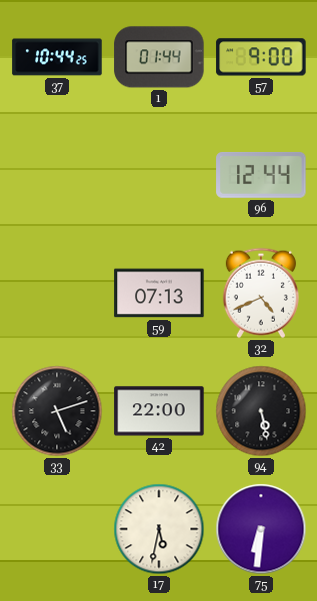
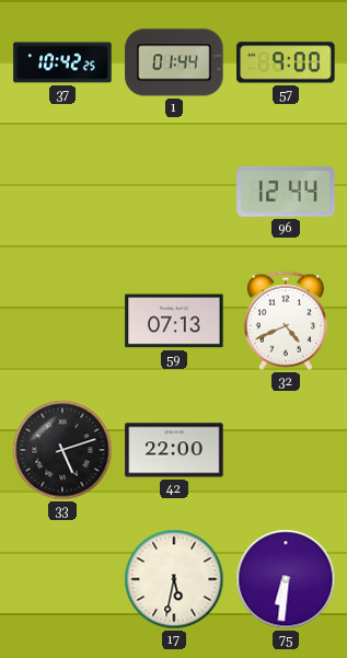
37: 10:44 -> 10:42
94: 5:28 -> none
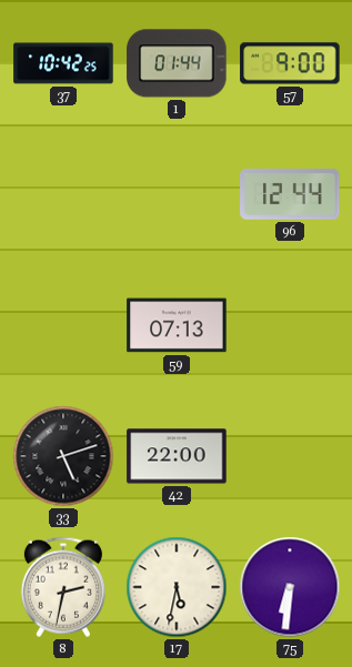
32: 4:41 -> none
8: none -> 2:32
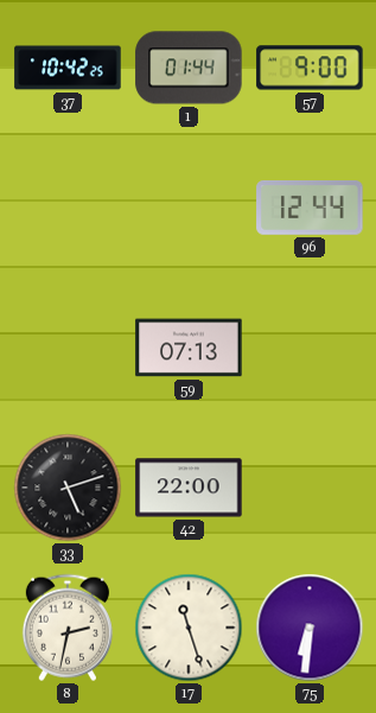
17: 5:32 -> 11:27
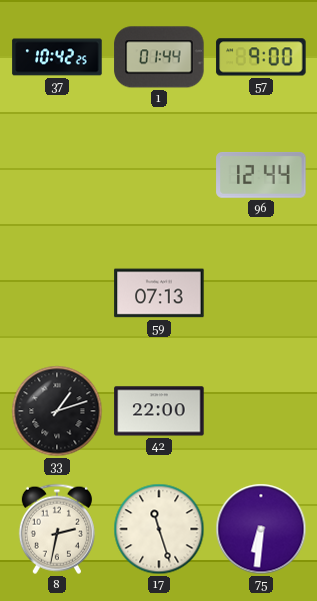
33: 5:12 -> 1:12
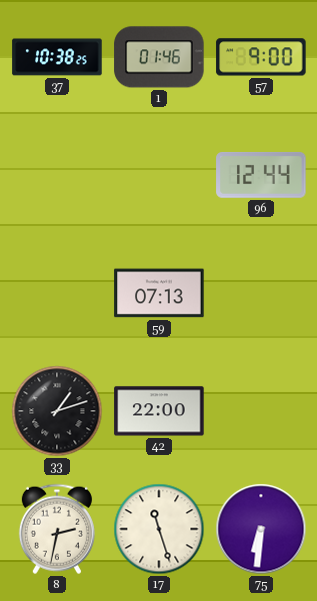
37: 10:42 -> 10:38
1: 01:44 -> 01:46
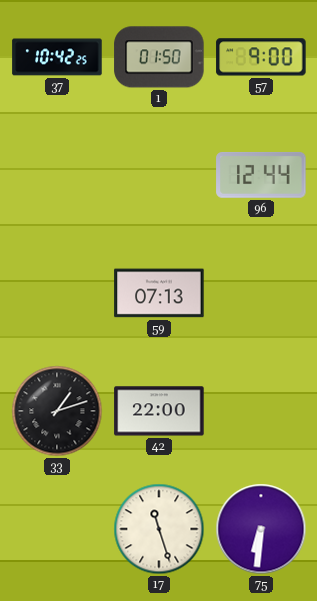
37: 10:38 -> 10:42
1: 01:46 -> 01:50
8: 2:32 -> none
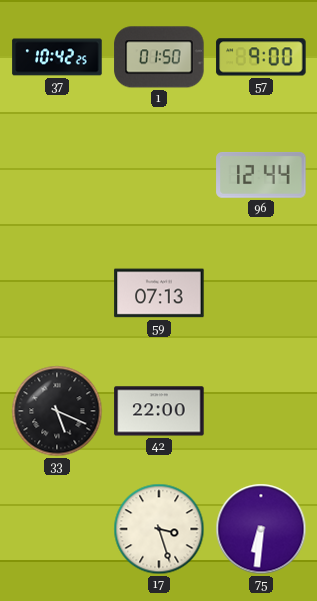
33: 1:12 -> 5:19
17: 11:27 -> 3:27
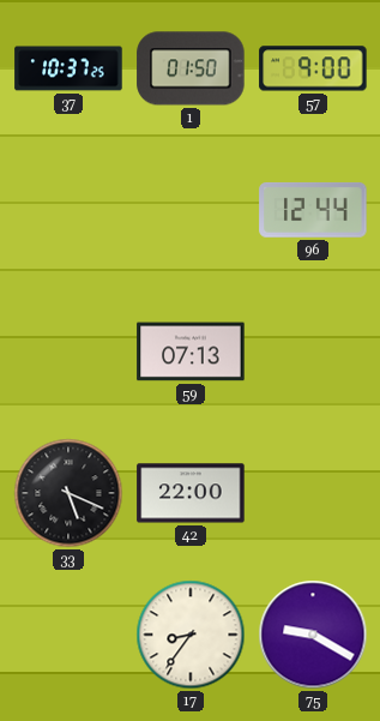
37: 10:42 -> 10:37
17: 3:27 -> 8:36
75: 6:31 -> 9:20
